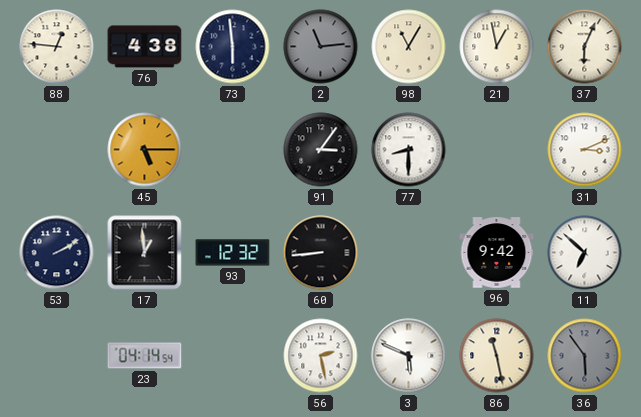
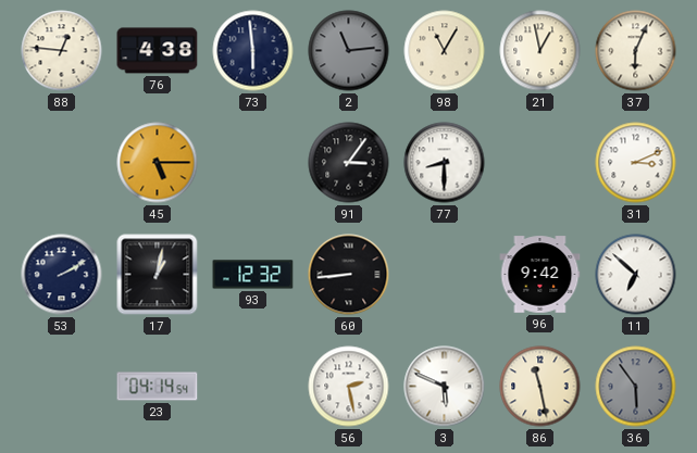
17: 12:59 -> 1:02
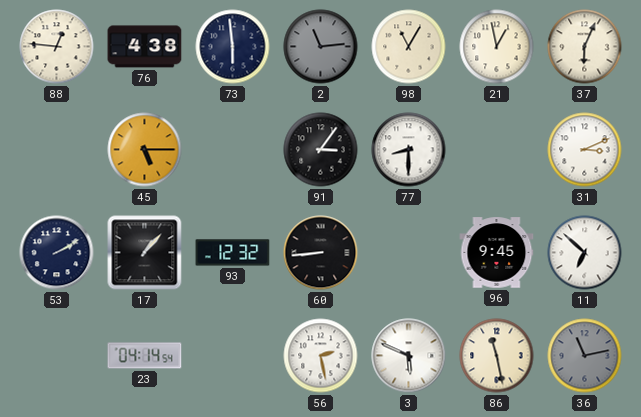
17: 1:02 -> 1:07
96: 9:42 -> 9:45
36: 5:54 -> 11:13
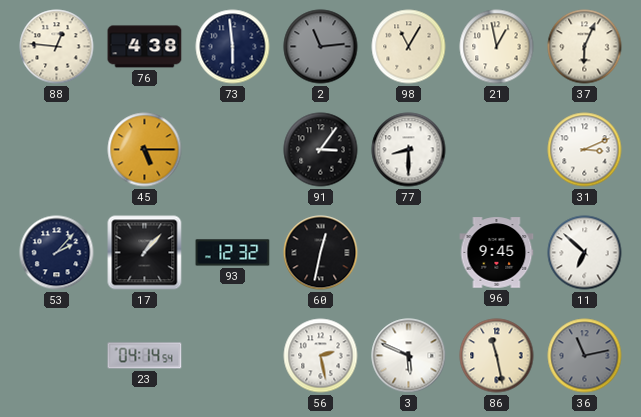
53: 2:10 -> 2:07
60: 8:44 -> 12:32
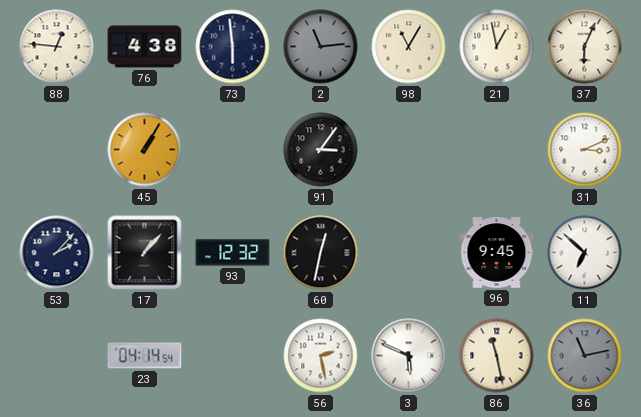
45: 5:15 -> 1:05
77: 8:30 -> none
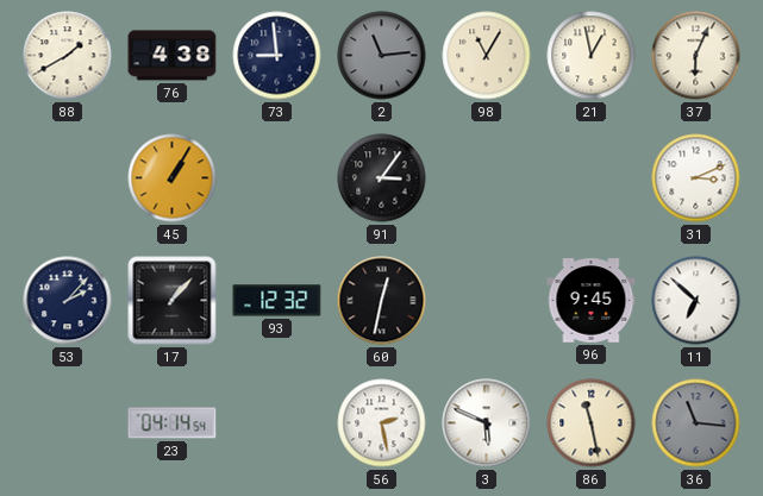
88: 12:46 -> 1:40
73: 5:59 -> 8:59
36: 11:13 -> 11:16
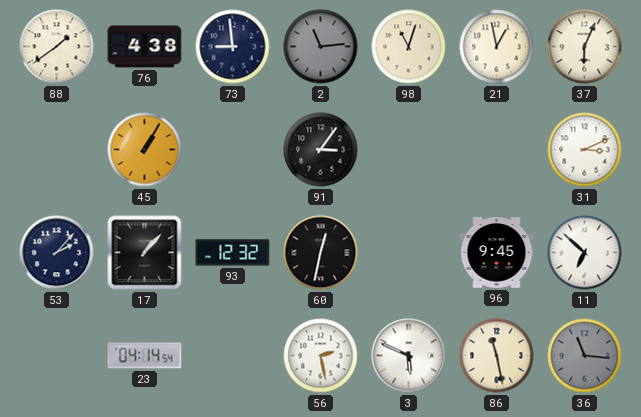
88: 1:40 -> 1:39
98: 11:05 -> 11:03
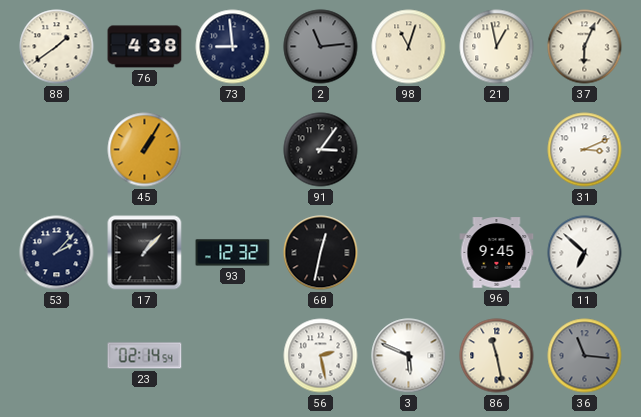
23: 04:14 -> 02:14
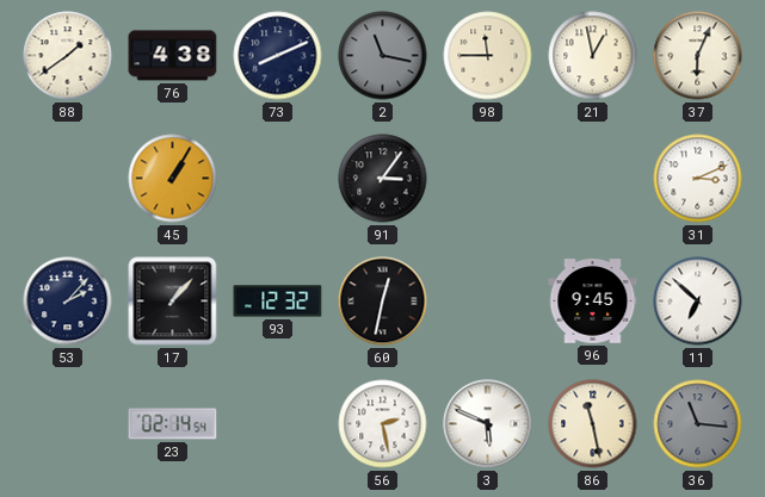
73: 8:59 -> 8:11
2: 11:14 -> 11:17
98: 11:03 -> 11:45
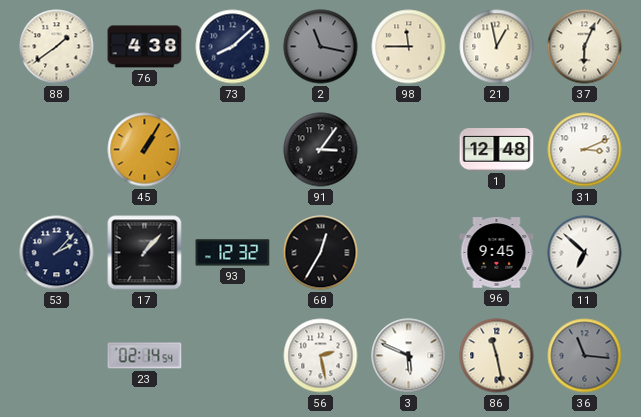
73: 8:11 -> 8:08
1: none -> 12:48
60: 12:32 -> 12:35
